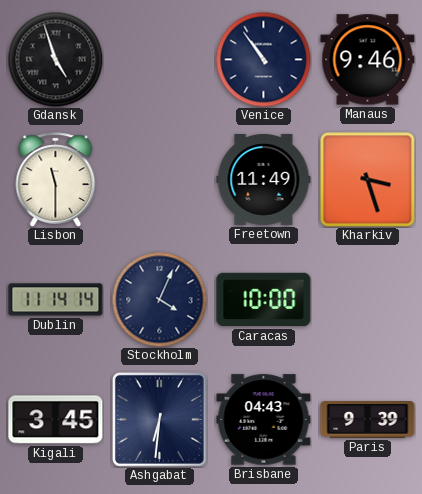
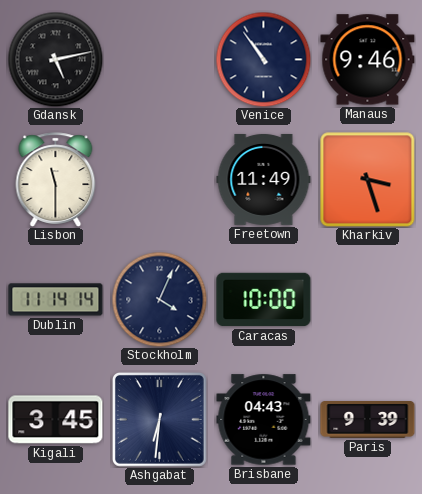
Gdansk: 4:57 -> 5:13
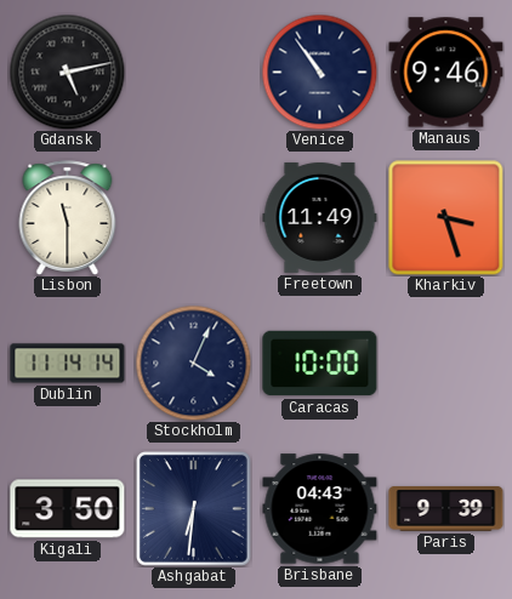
Kigali: 3:45 -> 3:50
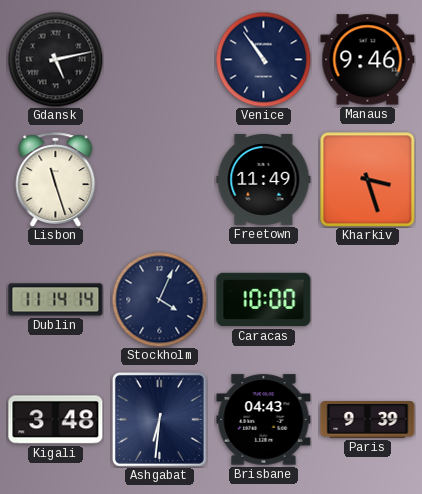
Lisbon: 11:30 -> 11:27
Kigali: 3:50 -> 3:48
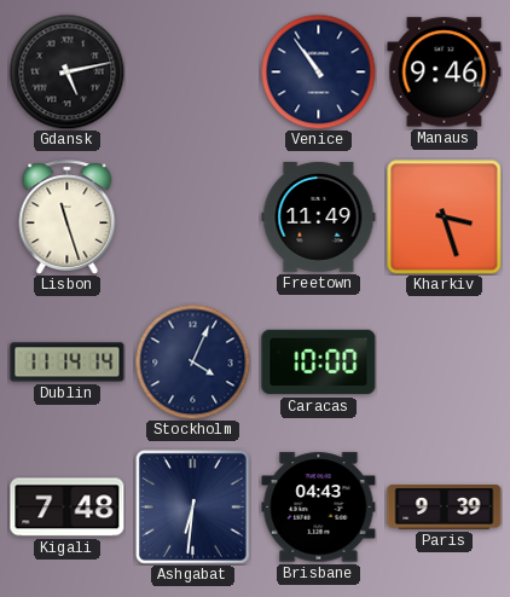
Kigali: 3:48 -> 7:48
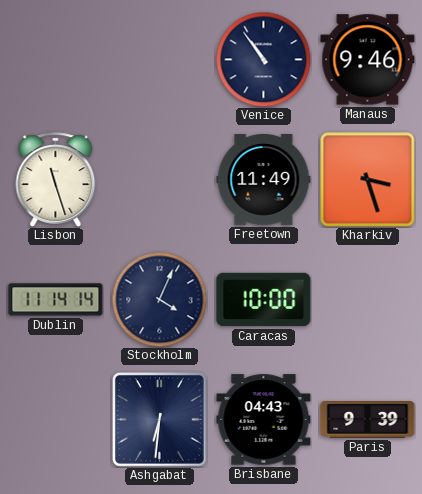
Gdansk: 5:13 -> none
Kigali: 7:48 -> none
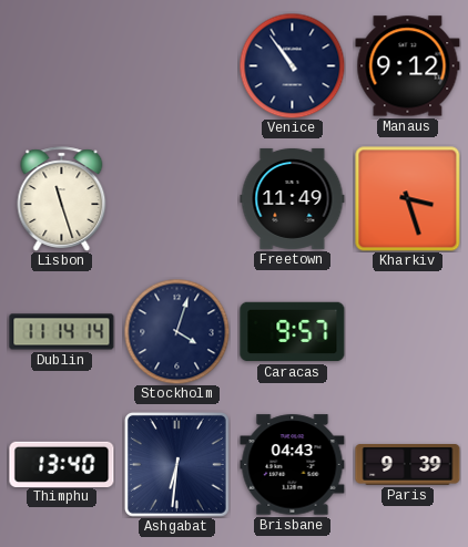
Manaus: 9:46 -> 9:12
Stockholm: 4:04 -> 4:03
Caracas: 10:00 -> 9:57
Thimphu: none -> 13:40
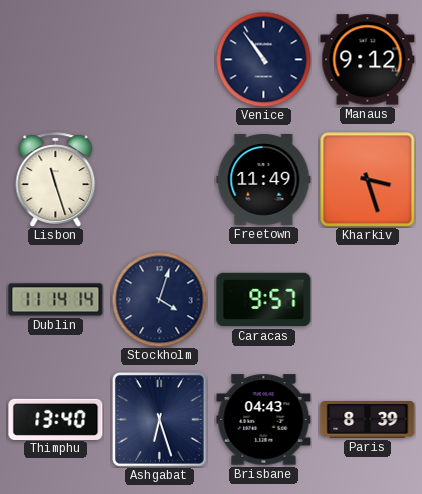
Ashgabat: 6:31 -> 6:27
Paris: 9:39 -> 8:39
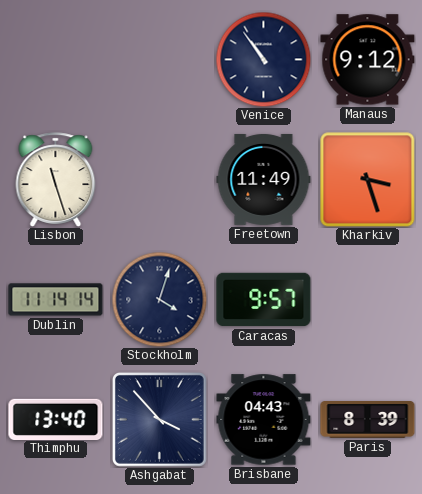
Ashgabat: 6:27 -> 3:53
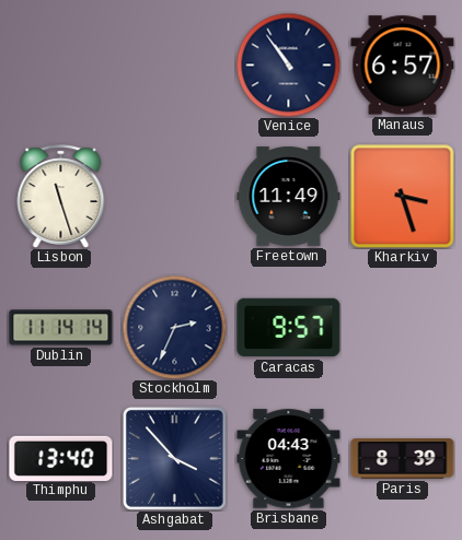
Manaus: 9:12 -> 6:57
Stockholm: 4:03 -> 2:34
